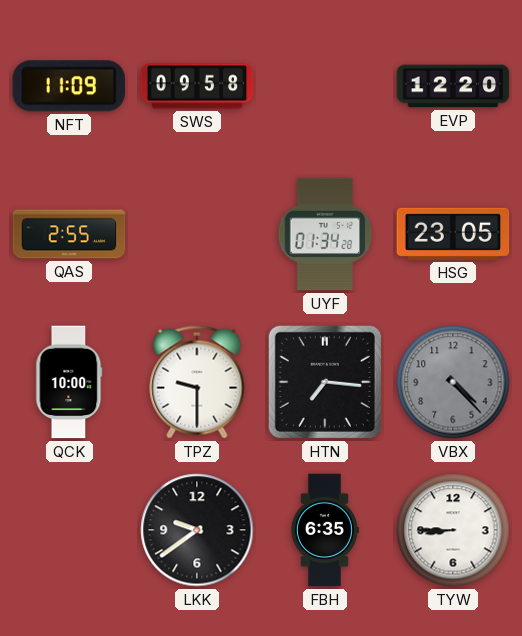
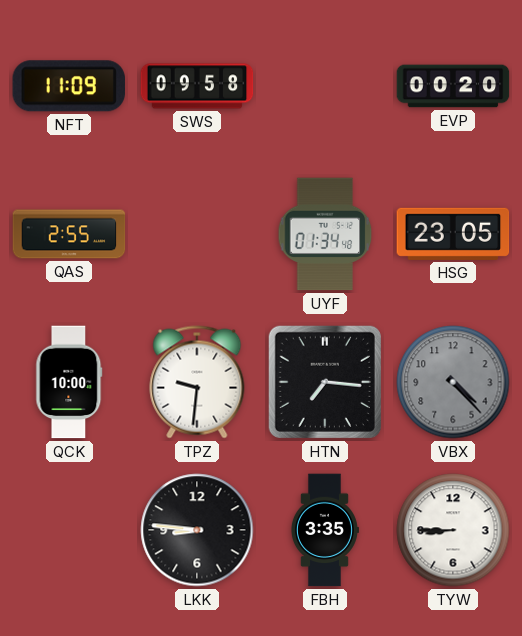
EVP: 12:20 -> 00:20
UYF: 01:34:28 -> 01:34:48
TPZ: 9:30 -> 9:31
LKK: 9:39 -> 8:46
FBH: 6:35 -> 3:35
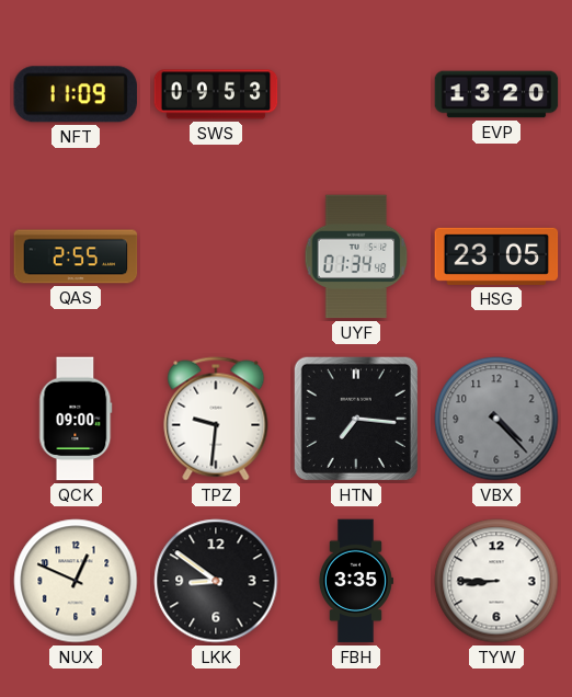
SWS: 09:58 -> 09:53
EVP: 00:20 -> 13:20
QCK: 10:00 -> 09:00
NUX: none -> 12:49
LKK: 8:46 -> 8:51
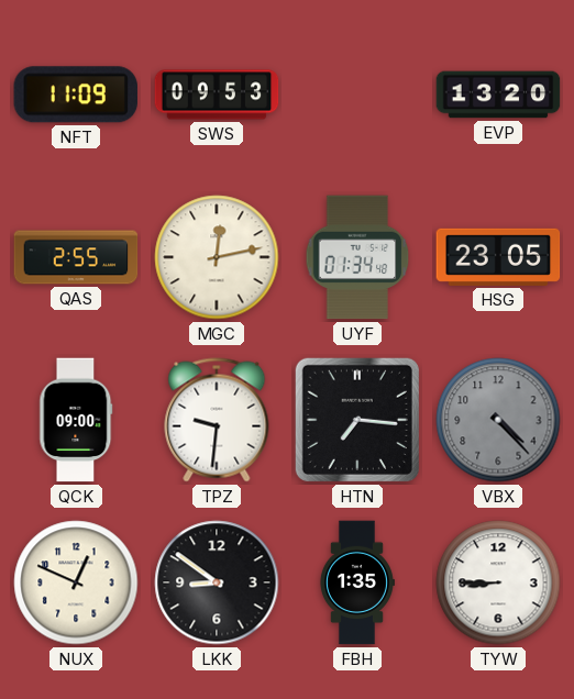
MGC: none -> 12:13
FBH: 3:35 -> 1:35
